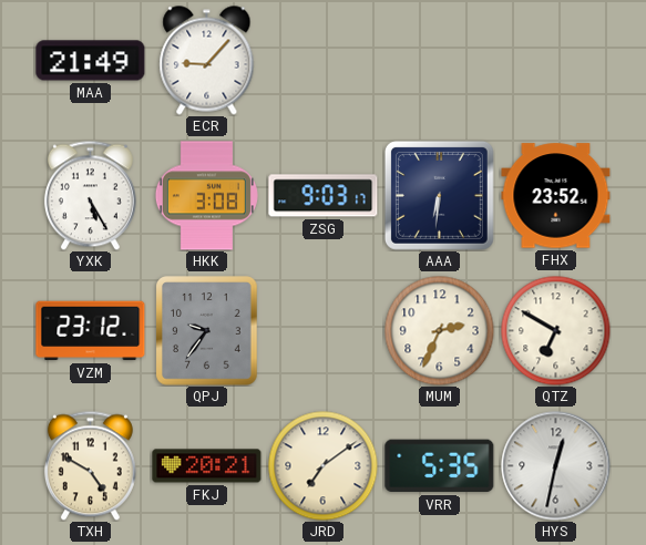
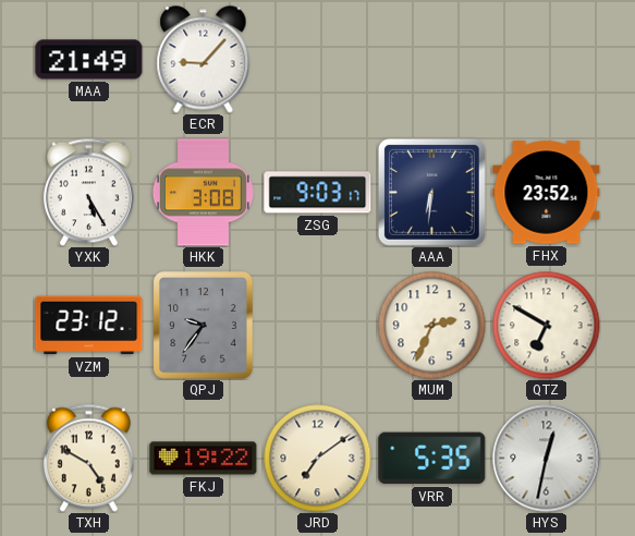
FKJ: 20:21 -> 19:22
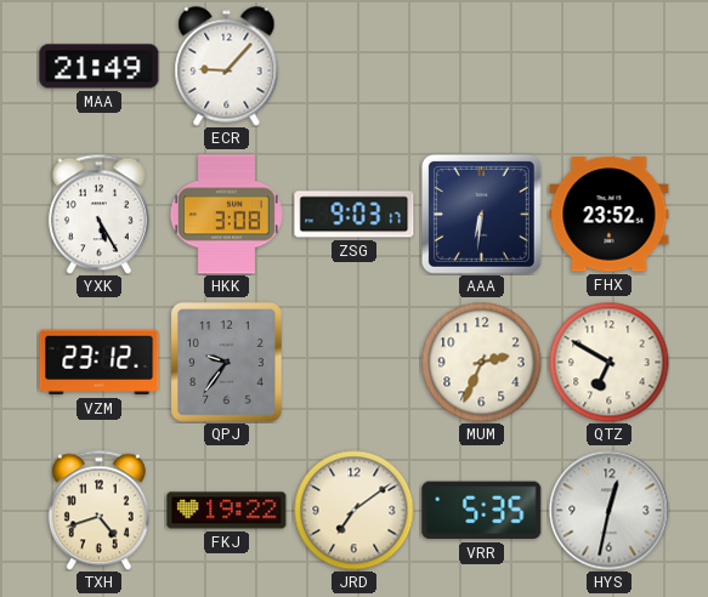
TXH: 4:50 -> 4:42
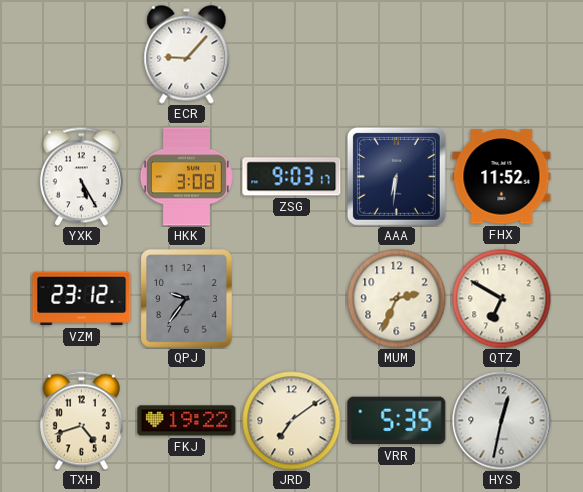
MAA: 21:49 -> none
FHX: 23:52 -> 11:52
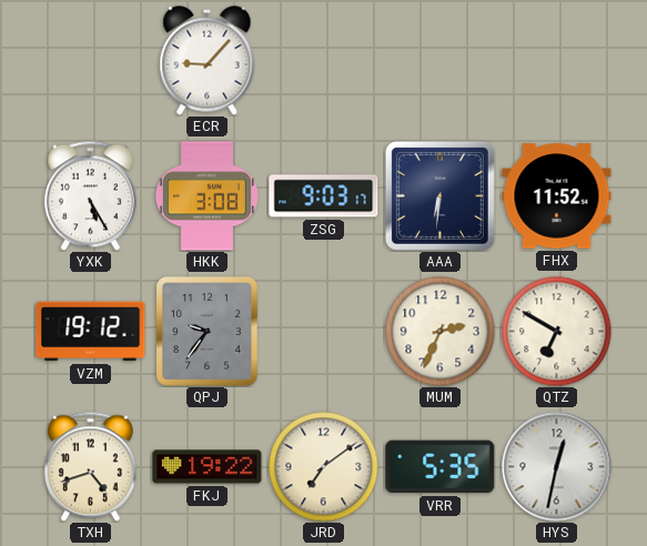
VZM: 23:12 -> 19:12
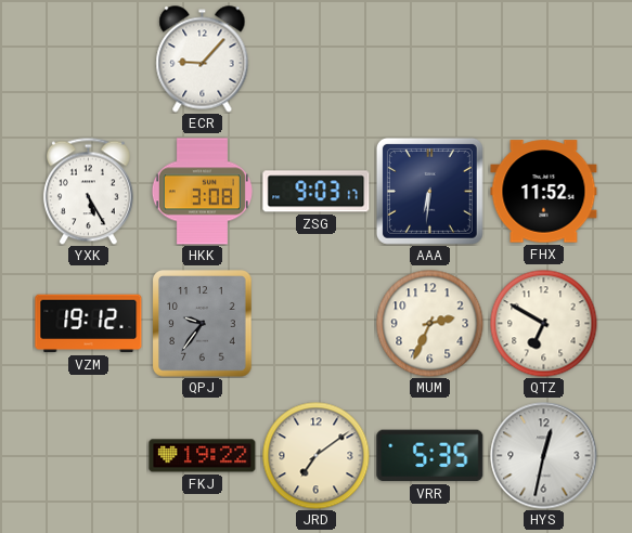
TXH: 4:42 -> none
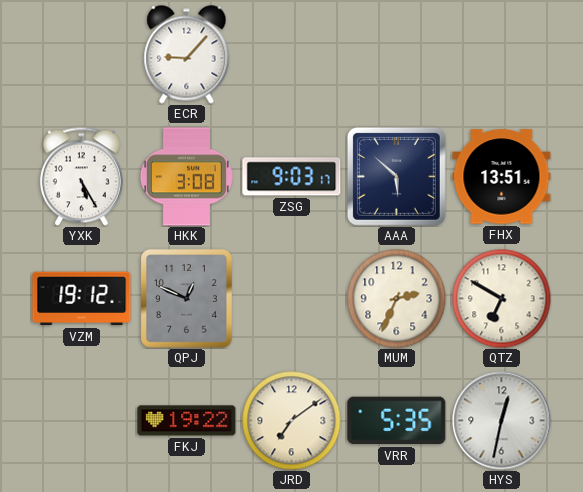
AAA: 6:31 -> 5:52
FHX: 11:52 -> 13:51
QPJ: 9:36 -> 12:49
